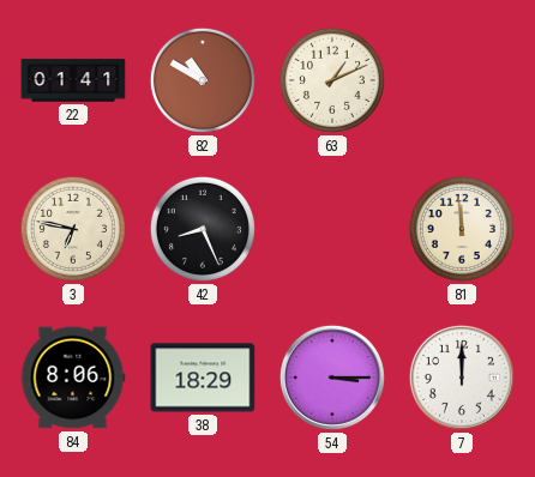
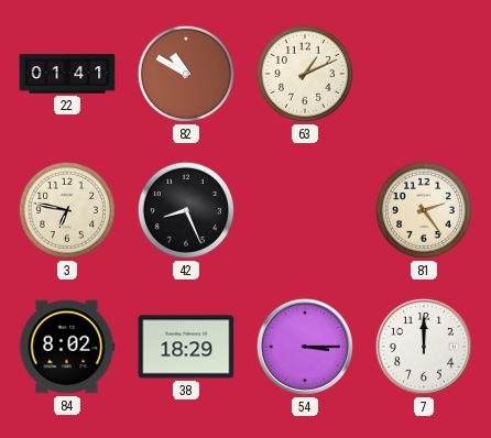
81: 11:59 -> 2:24
84: 8:06 -> 8:02
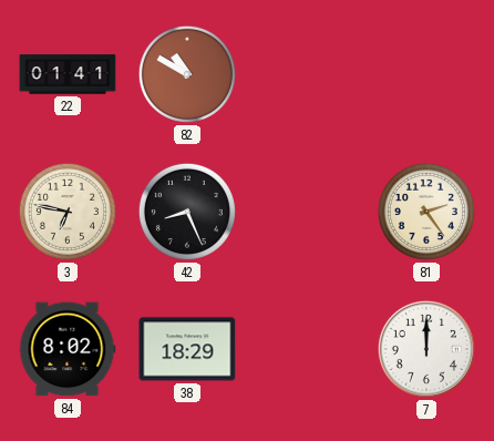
63: 1:11 -> none
54: 3:15 -> none
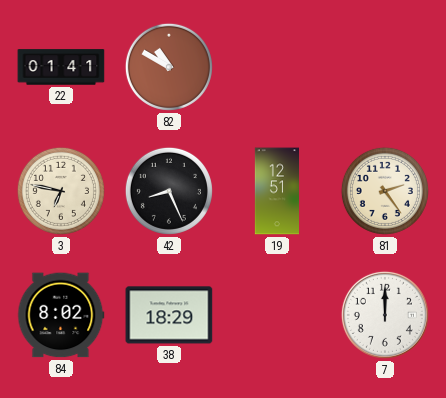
19: none -> 12:51
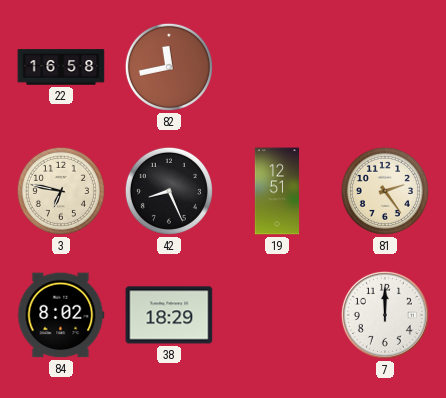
22: 01:41 -> 16:58
82: 10:50 -> 11:43
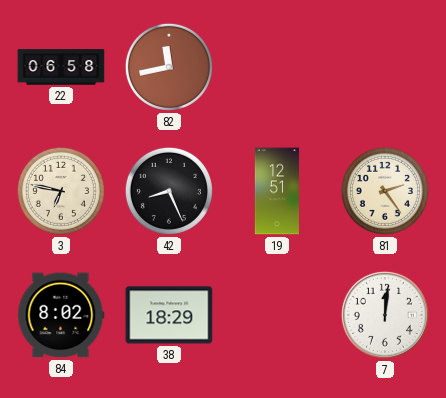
22: 16:58 -> 06:58
7: 12:00 -> 12:01
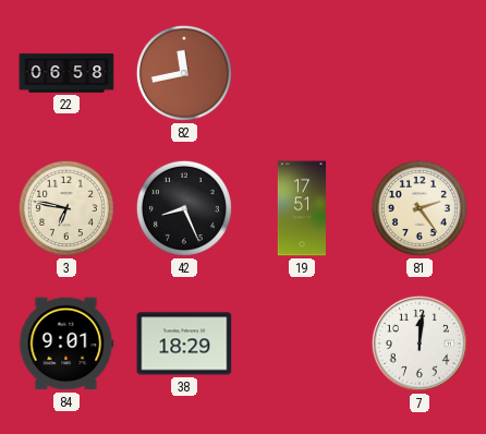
19: 12:51 -> 17:51
84: 8:02 -> 9:01
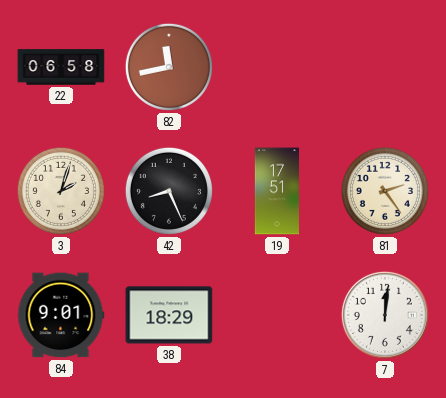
3: 6:47 -> 2:03
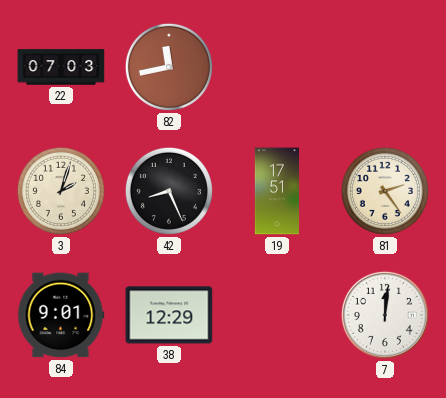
22: 06:58 -> 07:03
38: 18:29 -> 12:29
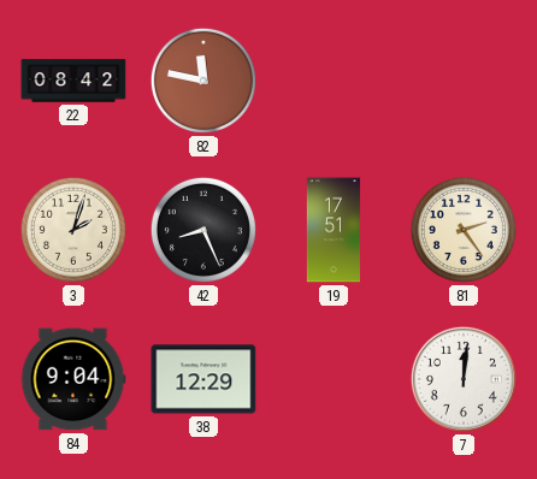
22: 07:03 -> 08:42
82: 11:43 -> 11:47
84: 9:01 -> 9:04
